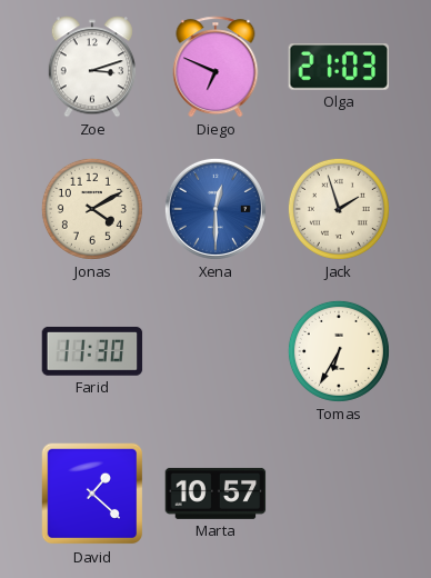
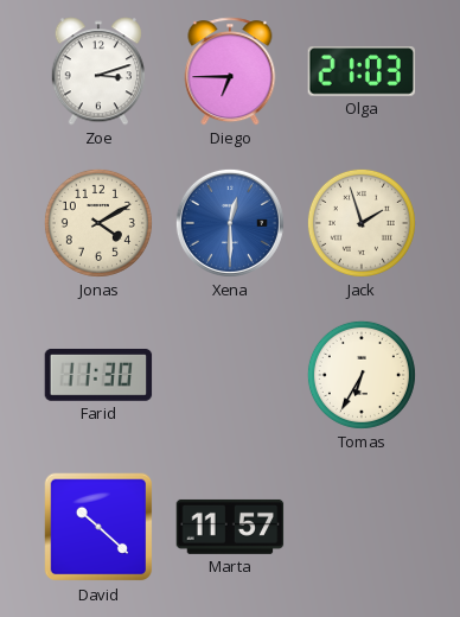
Diego: 6:49 -> 6:45
David: 1:22 -> 10:22
Marta: 10:57 -> 11:57
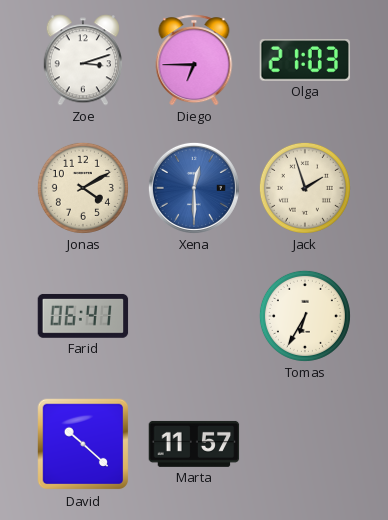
Farid: 11:30 -> 06:41
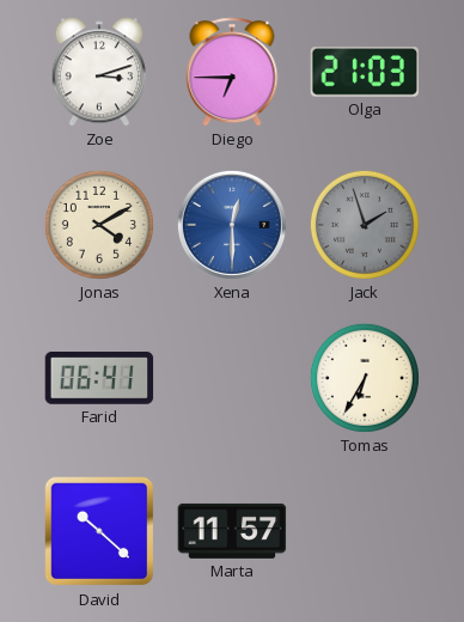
Jack dial: cream -> grey
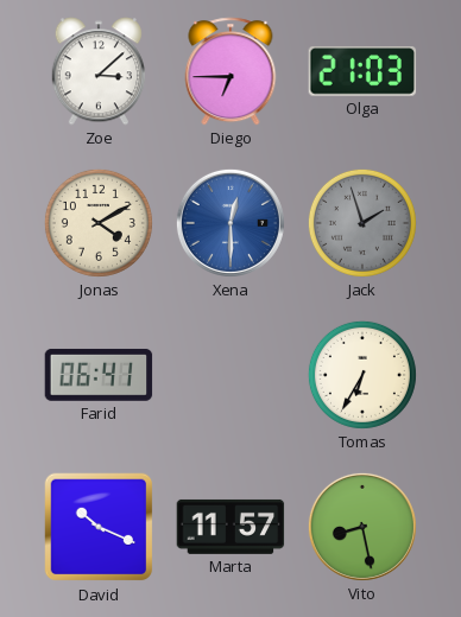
Zoe: 3:12 -> 3:08
David: 10:22 -> 10:19
Vito: none -> 8:28
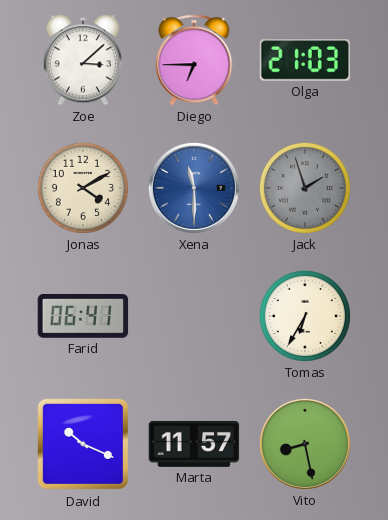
Xena: 12:30 -> 11:30
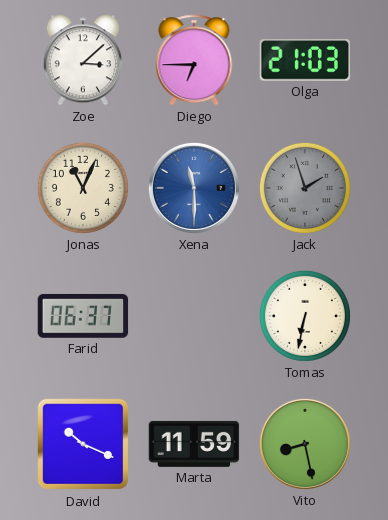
Jonas: 4:10 -> 11:04
Farid: 06:41 -> 06:37
Tomas: 6:35 -> 6:32
Marta: 11:57 -> 11:59
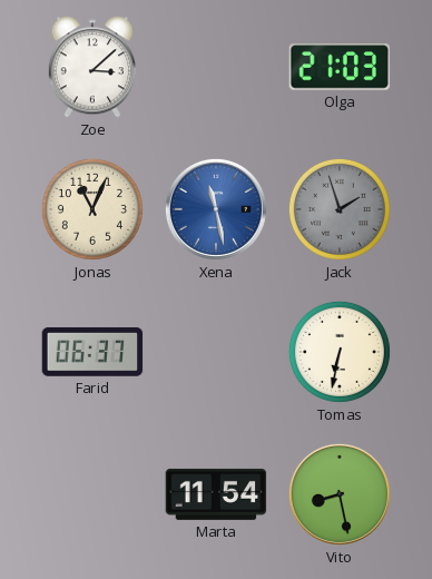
Diego: 6:45 -> none
Xena: 11:30 -> 11:28
David: 10:19 -> none
Marta: 11:59 -> 11:54
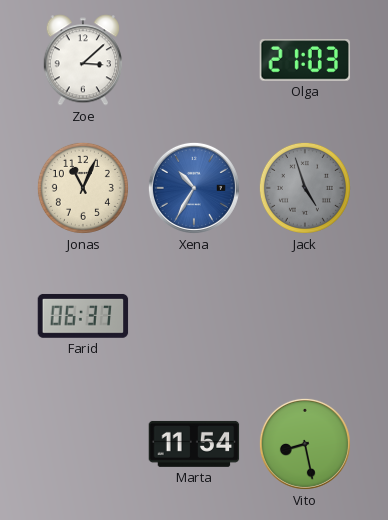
Xena: 11:28 -> 10:35
Jack: 1:57 -> 4:57
Tomas: 6:32 -> none
